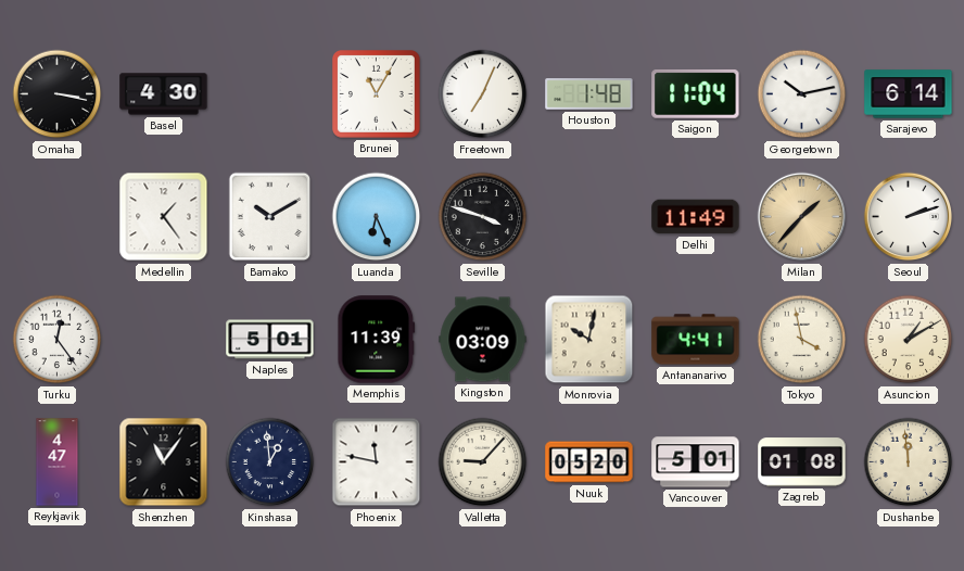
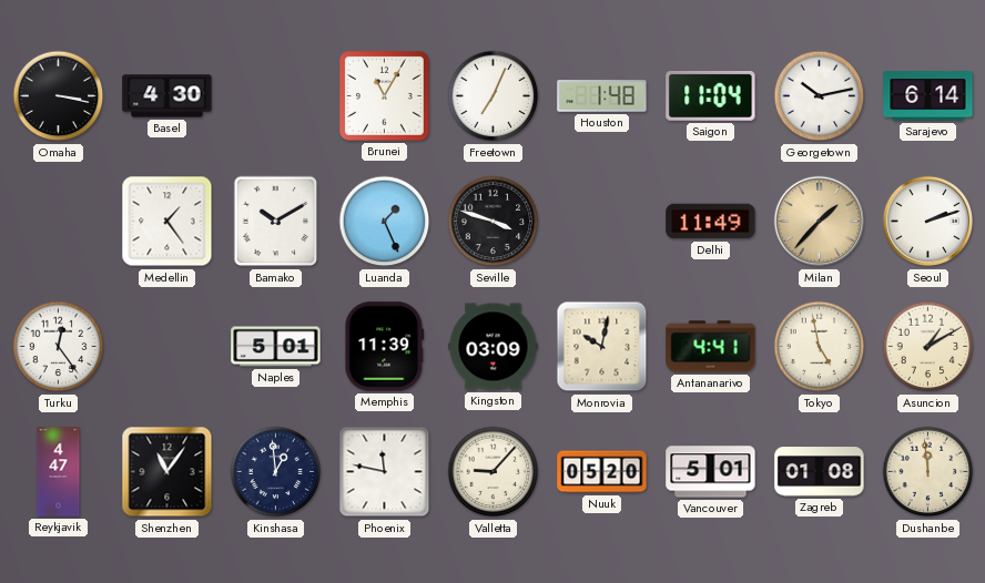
Luanda: 6:26 -> 1:26
Tokyo: 3:58 -> 4:58
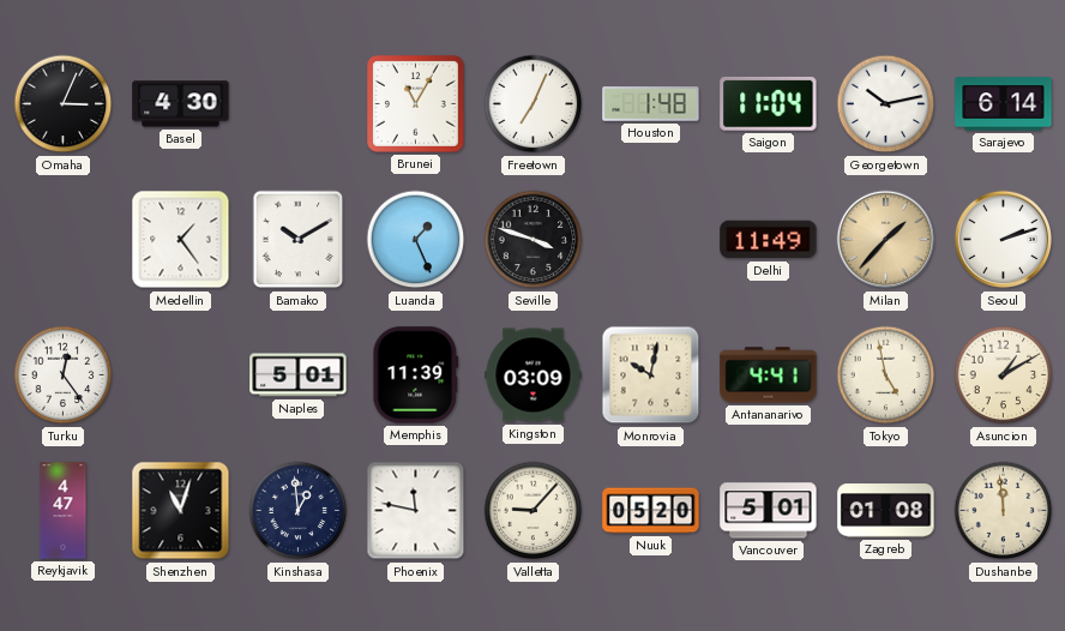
Omaha: 3:17 -> 3:04
Shenzhen: 11:06 -> 11:03
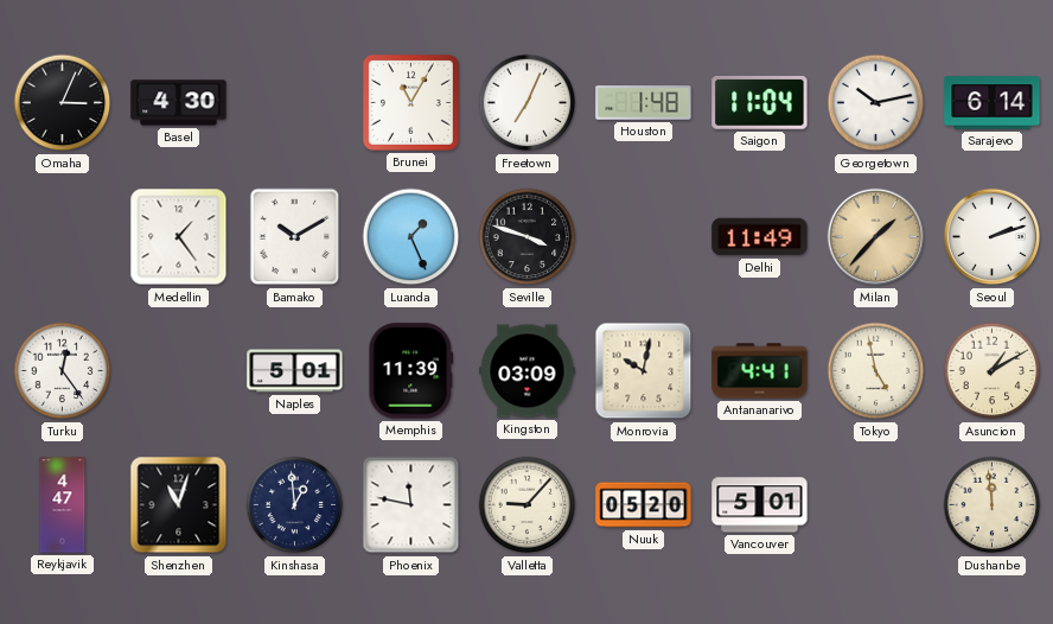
Zagreb: 01:08 -> none
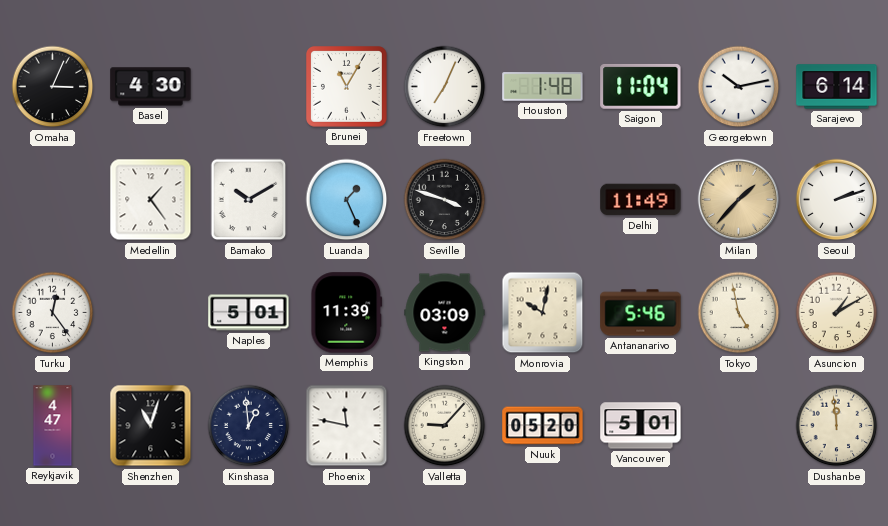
Antananarivo: 4:41 -> 5:46
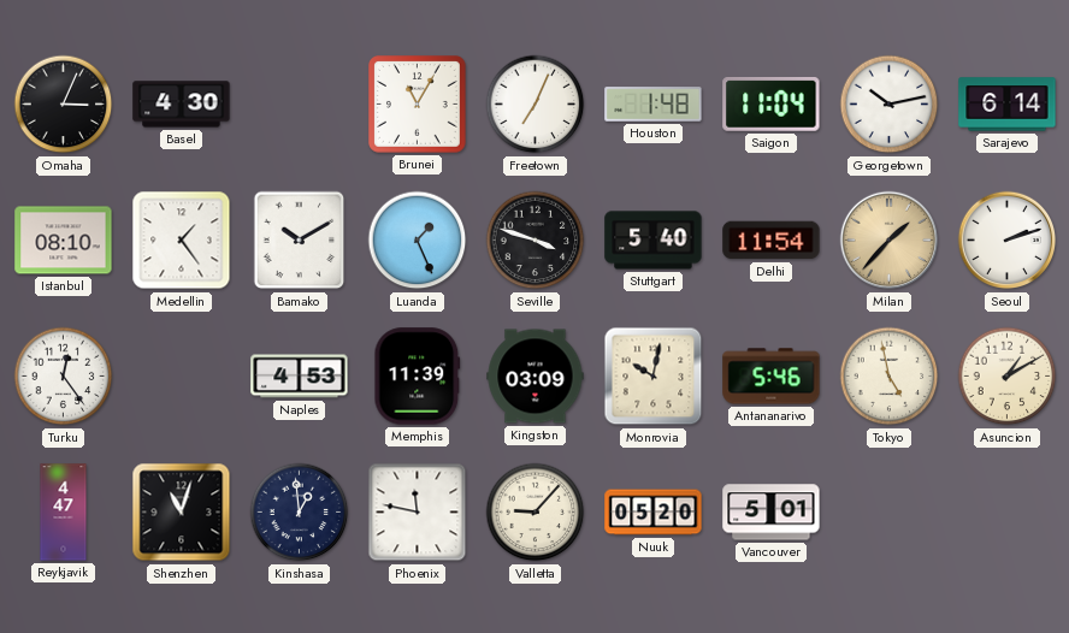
Istanbul: none -> 08:10
Stuttgart: none -> 5:40
Delhi: 11:49 -> 11:54
Naples: 5:01 -> 4:53
Dushanbe: 11:59 -> none
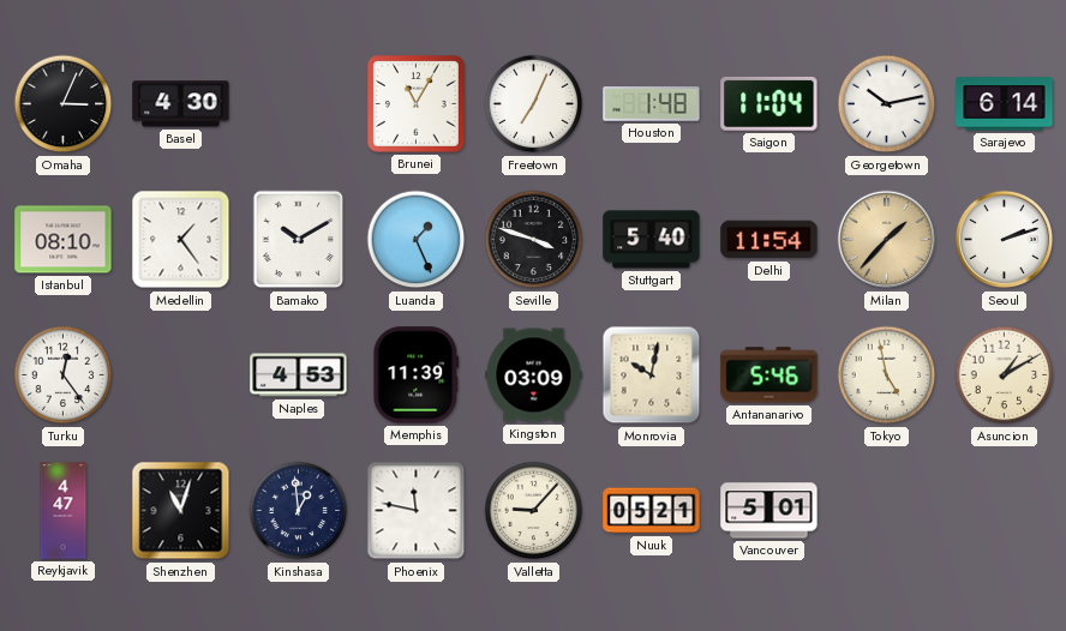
Nuuk: 05:20 -> 05:21
